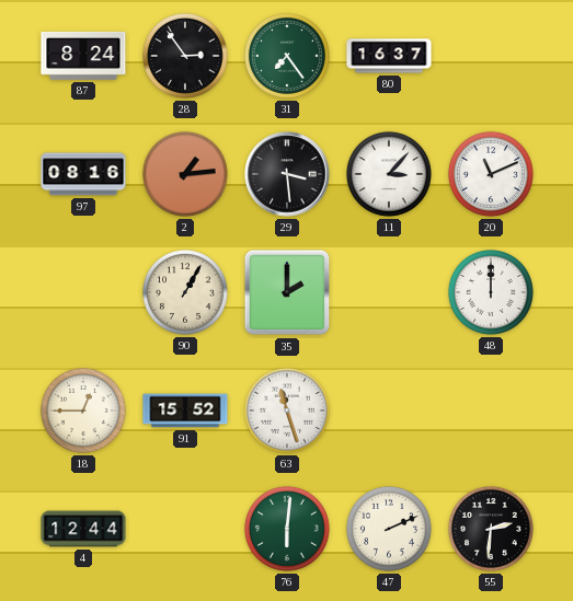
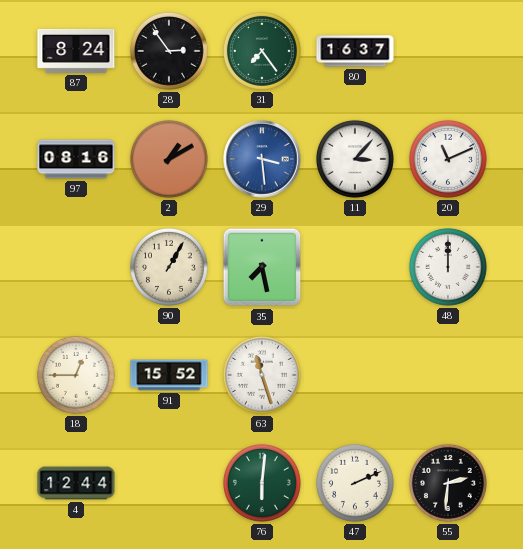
2: 1:14 -> 1:10
29 dial: black -> blue
35: 2:00 -> 7:28
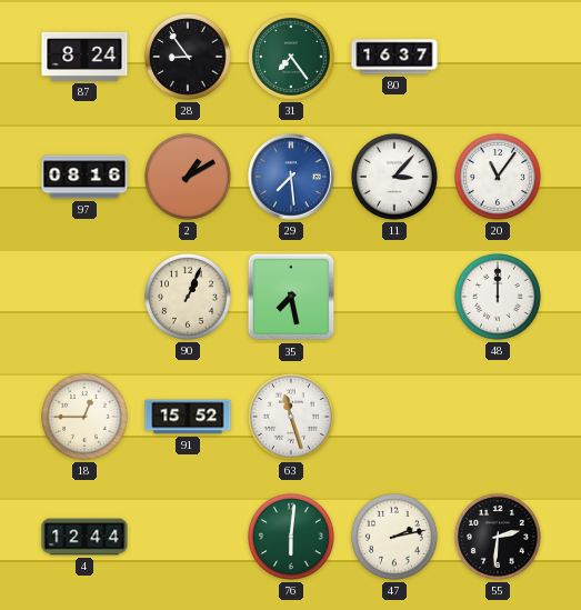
28: 2:54 -> 8:54
29: 3:29 -> 7:29
20: 11:11 -> 11:06
90: 1:05 -> 1:04
47: 2:11 -> 2:13
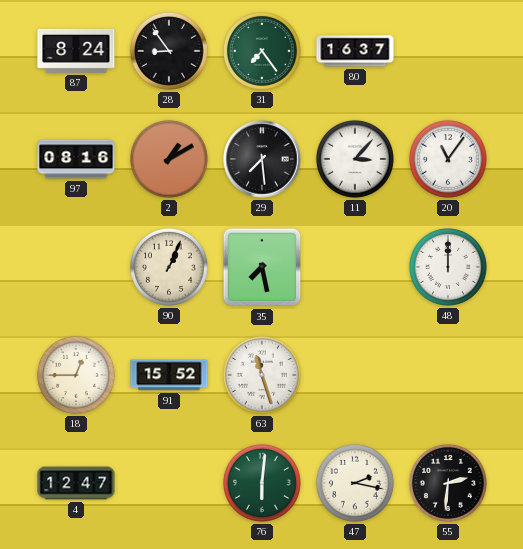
29 dial: blue -> black
4: 12:44 -> 12:47
47: 2:13 -> 2:17
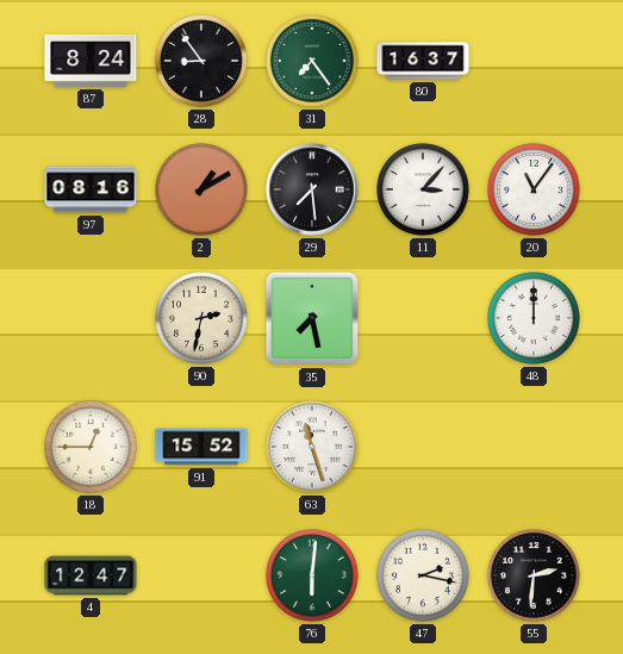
90: 1:04 -> 2:32
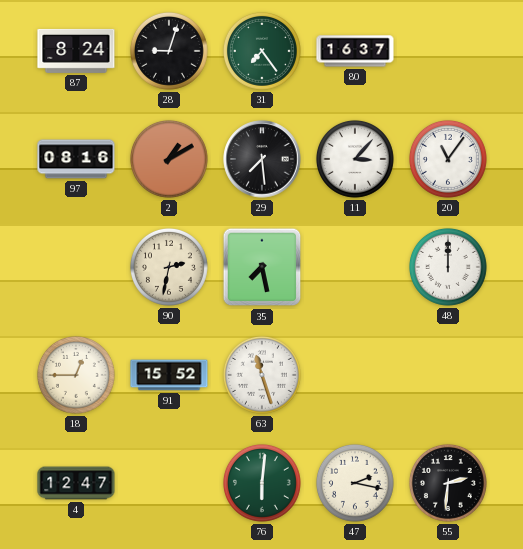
28: 8:54 -> 9:03
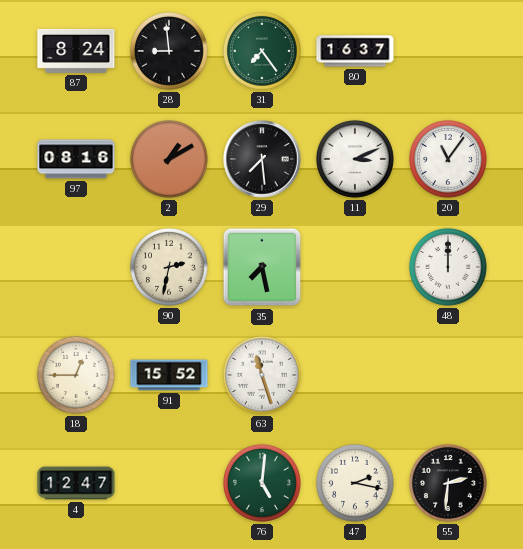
28: 9:03 -> 8:59
11: 3:07 -> 3:11
76: 6:01 -> 5:01
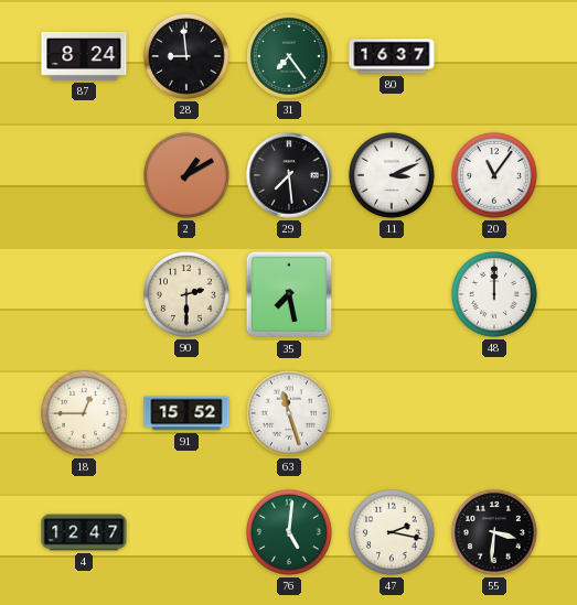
97: 08:16 -> none
90: 2:32 -> 2:30
55: 2:31 -> 3:31
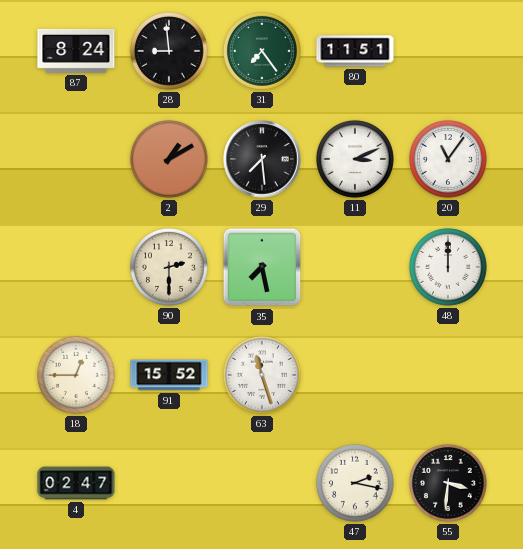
80: 16:37 -> 11:51
4: 12:47 -> 02:47
76: 5:01 -> none
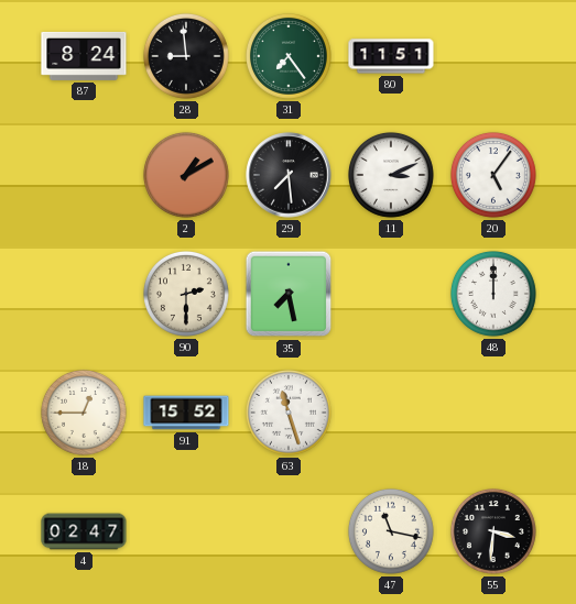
20: 11:06 -> 5:06
47: 2:17 -> 11:17
